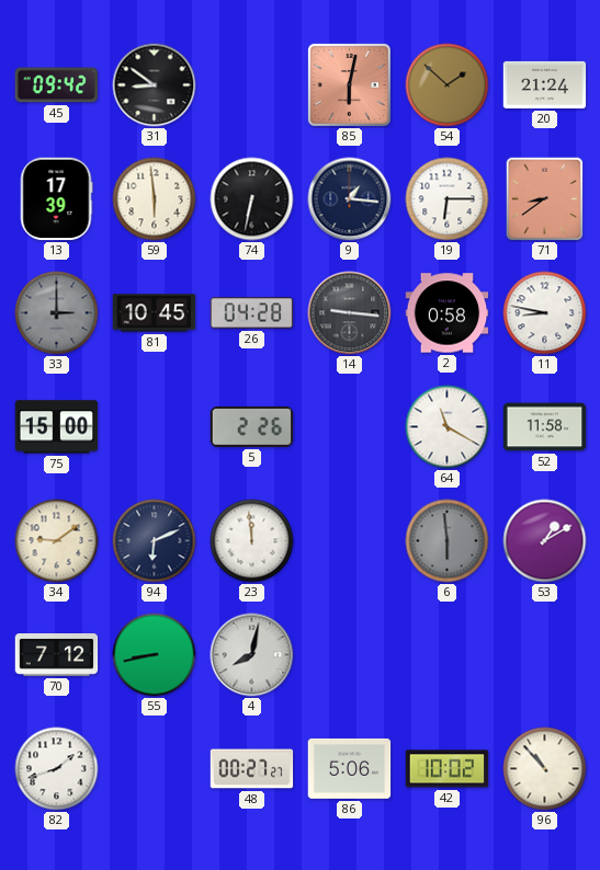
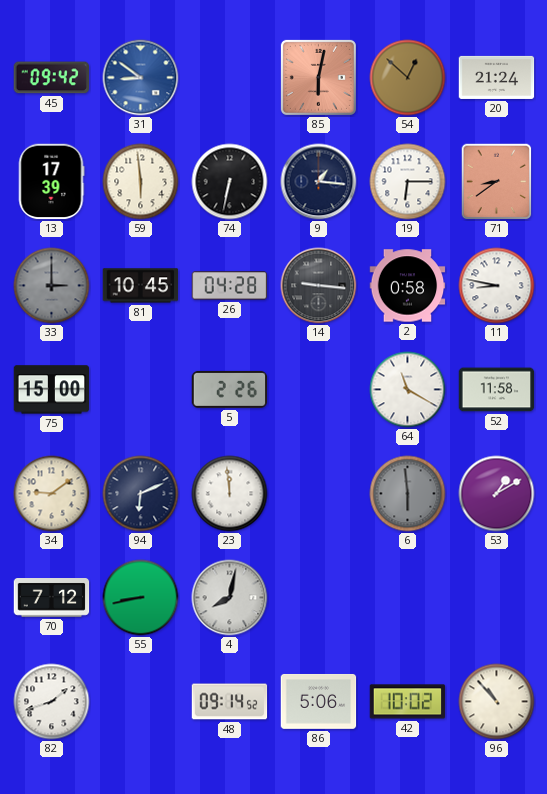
31 dial: black -> blue
54: 1:52 -> 12:52
48: 00:27 -> 09:14
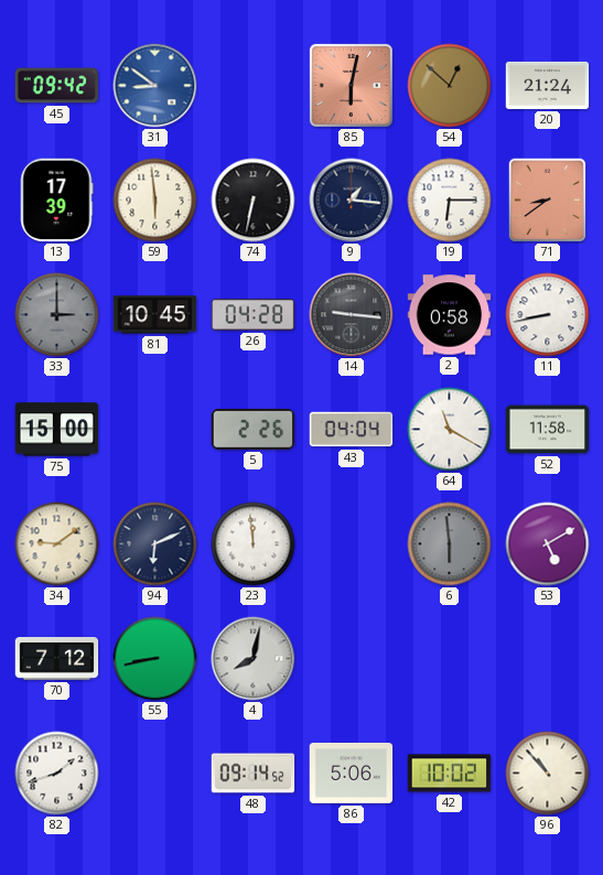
11: 8:47 -> 8:43
43: none -> 04:04
53: 1:10 -> 5:10
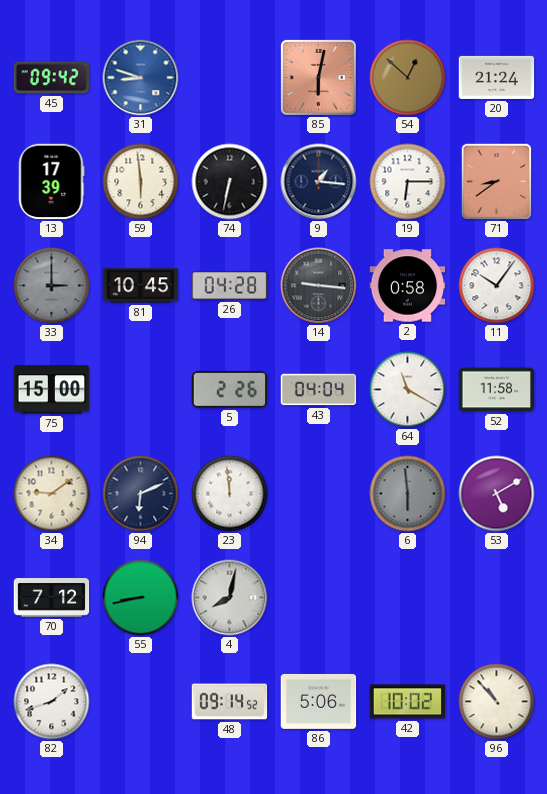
31: 8:51 -> 8:48
11: 8:43 -> 10:06
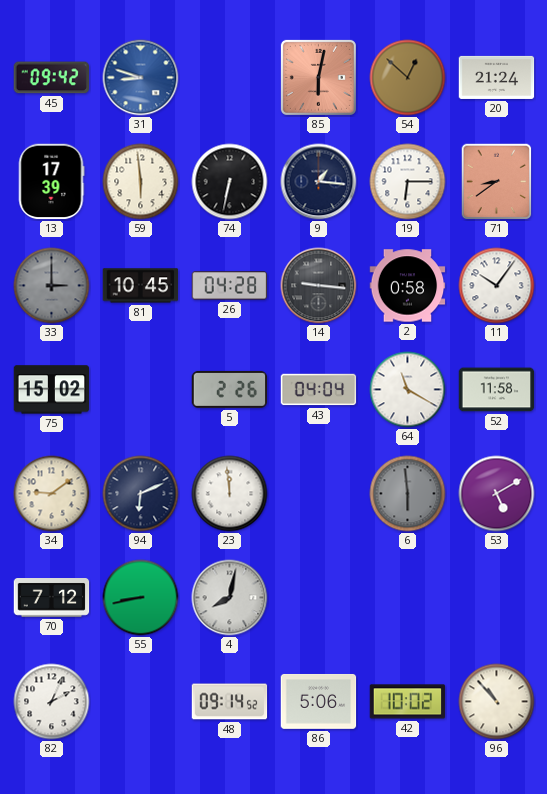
75: 15:00 -> 15:02
82: 1:42 -> 2:04
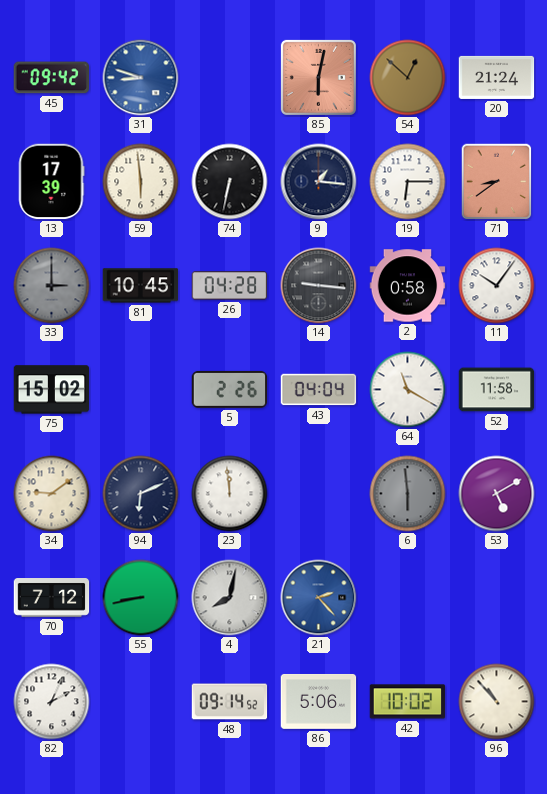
21: none -> 2:23
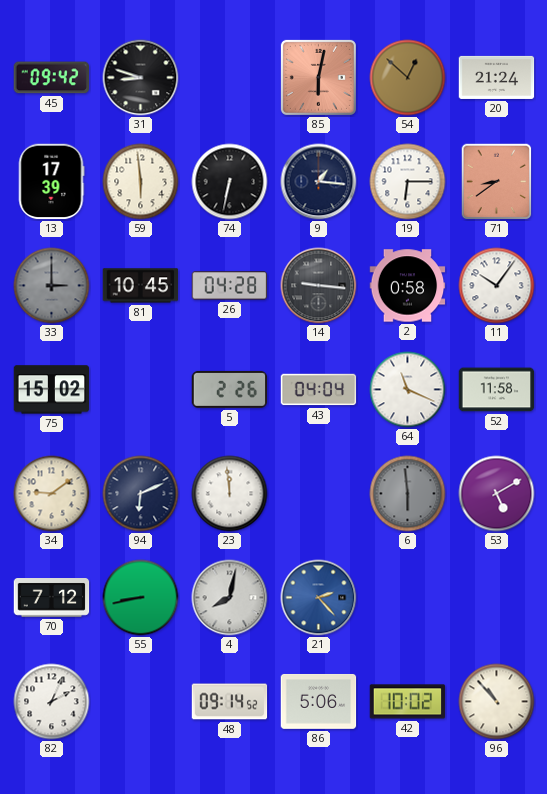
31 dial: blue -> black
64: 11:20 -> 11:19
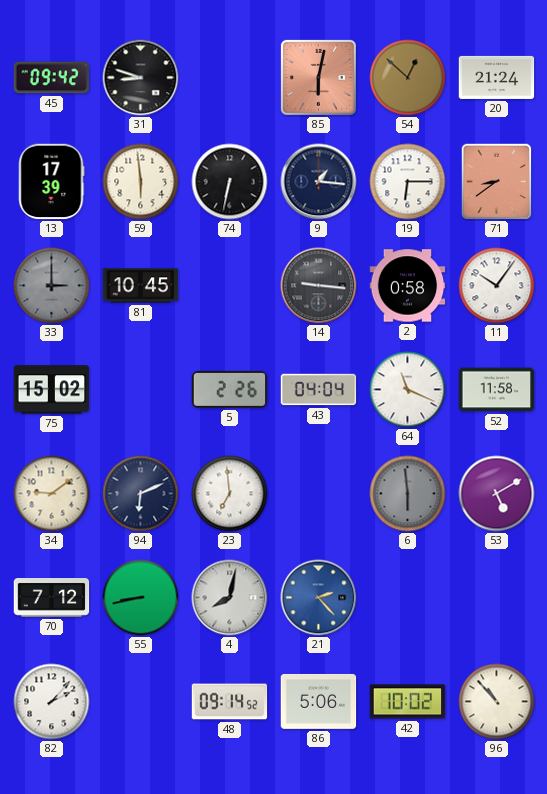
26: 04:28 -> none
23: 11:59 -> 6:59
82: 2:04 -> 2:07
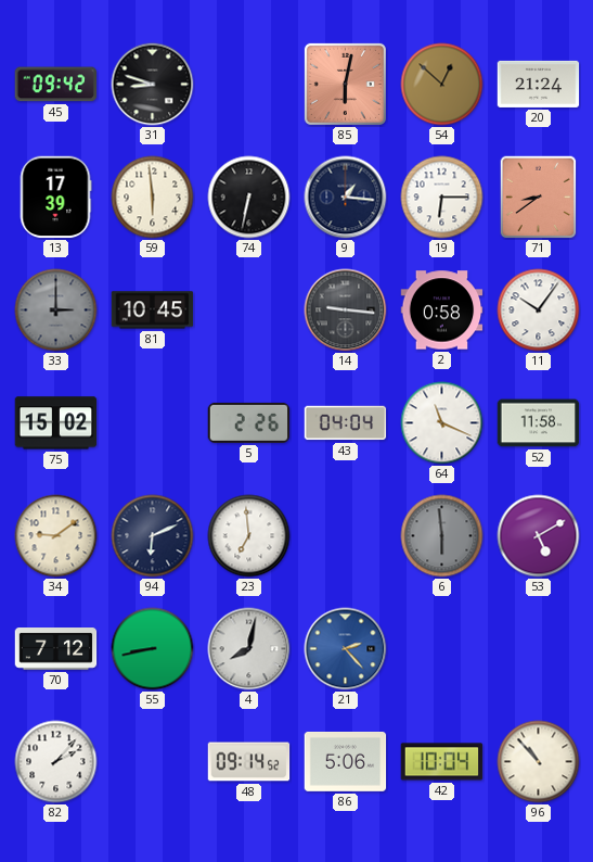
42: 10:02 -> 10:04
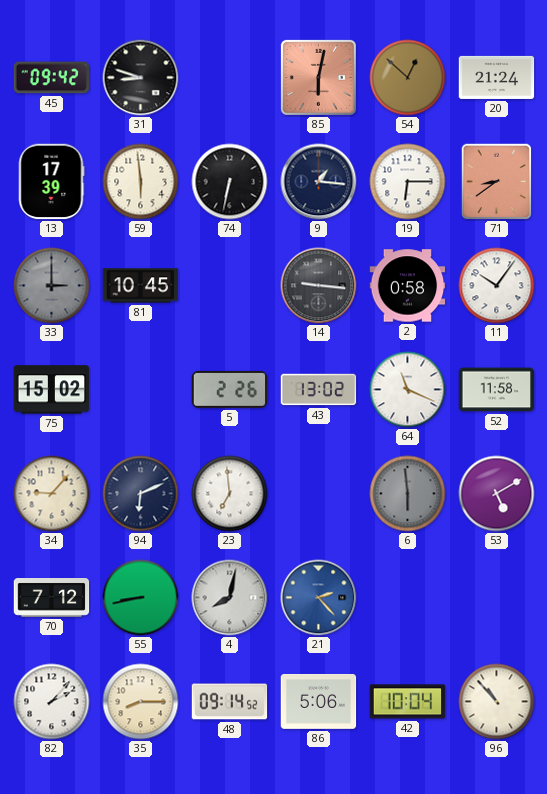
43: 04:04 -> 13:02
34: 9:09 -> 9:07
35: none -> 8:15
